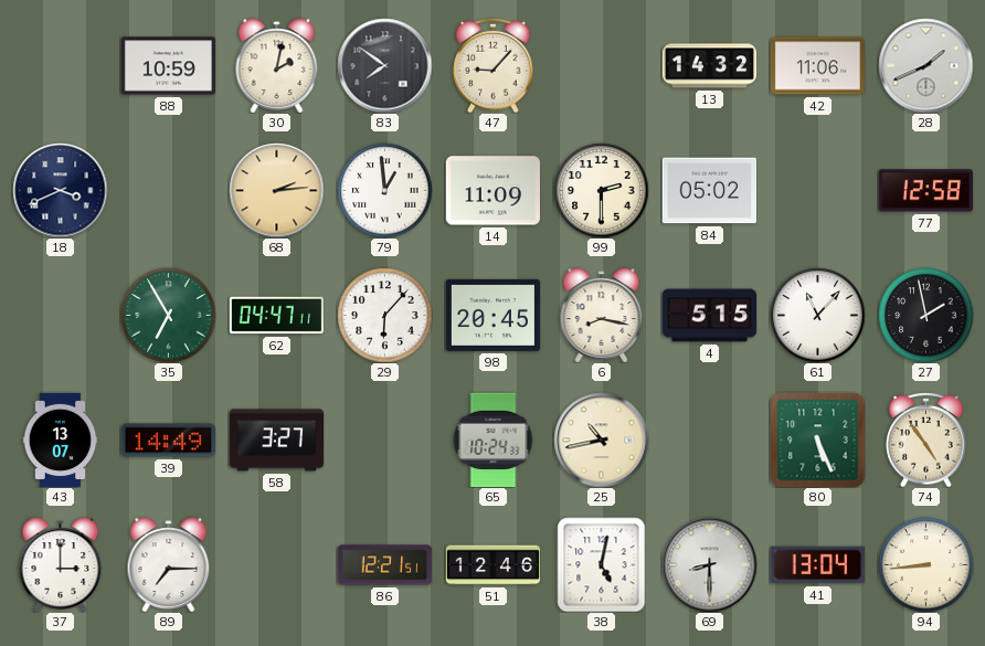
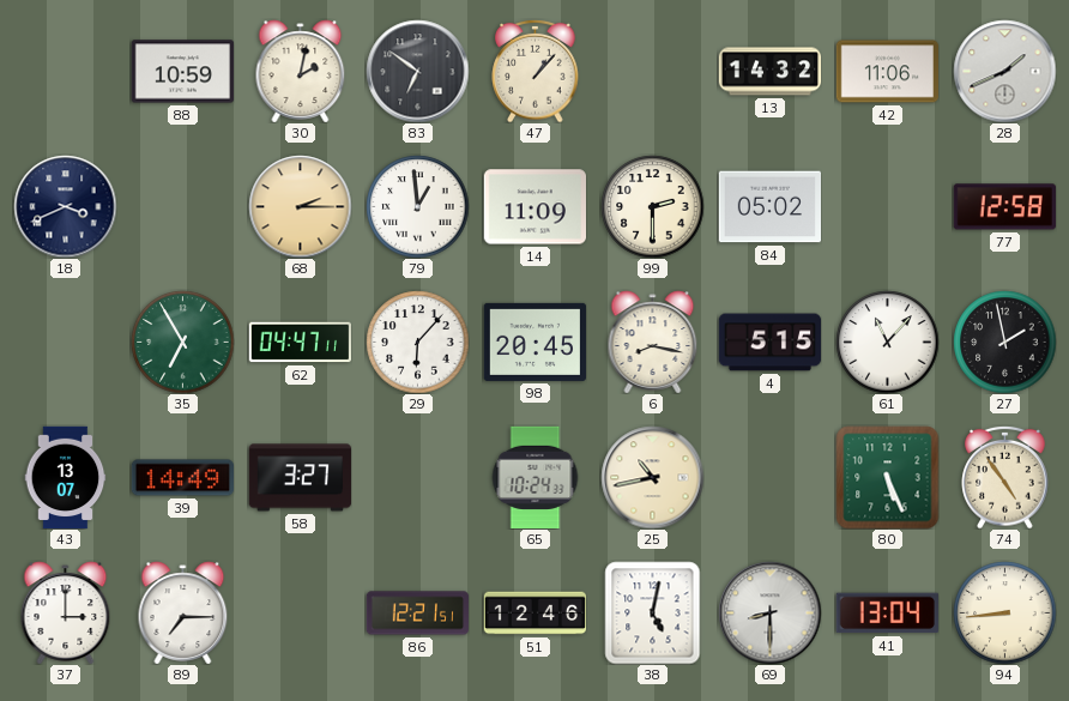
83: 7:51 -> 6:51
47: 9:07 -> 1:07
68: 2:14 -> 2:15
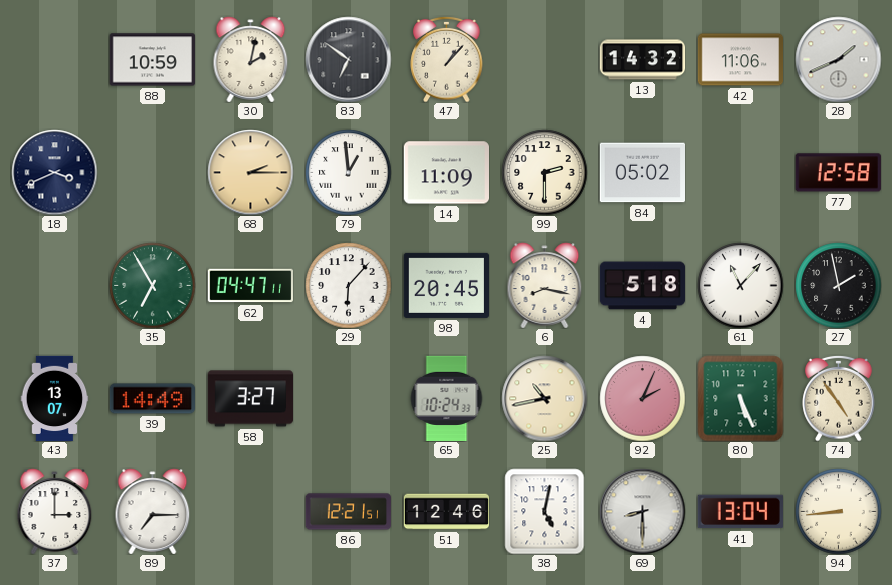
4: 5:15 -> 5:18
92: none -> 2:04
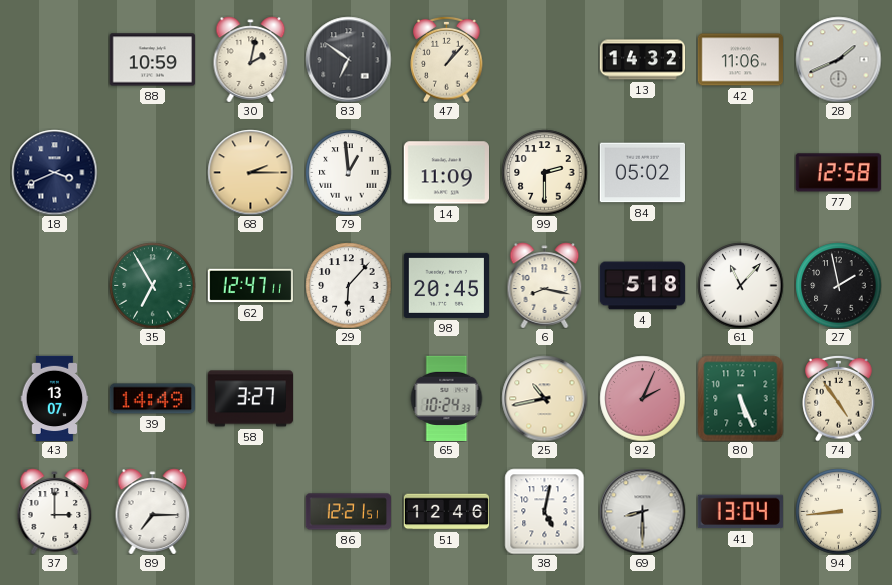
62: 04:47 -> 12:47
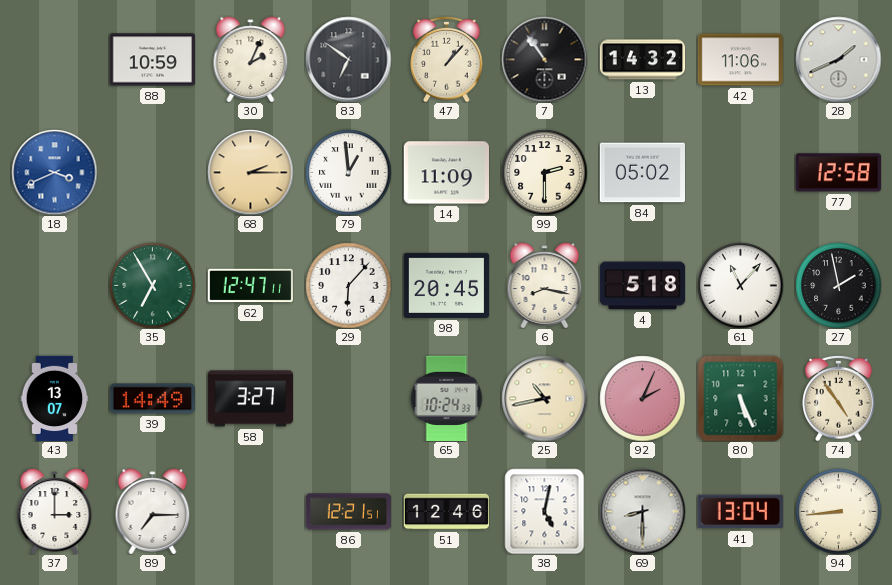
30: 2:02 -> 2:04
7: none -> 10:54
18 dial: navy -> blue
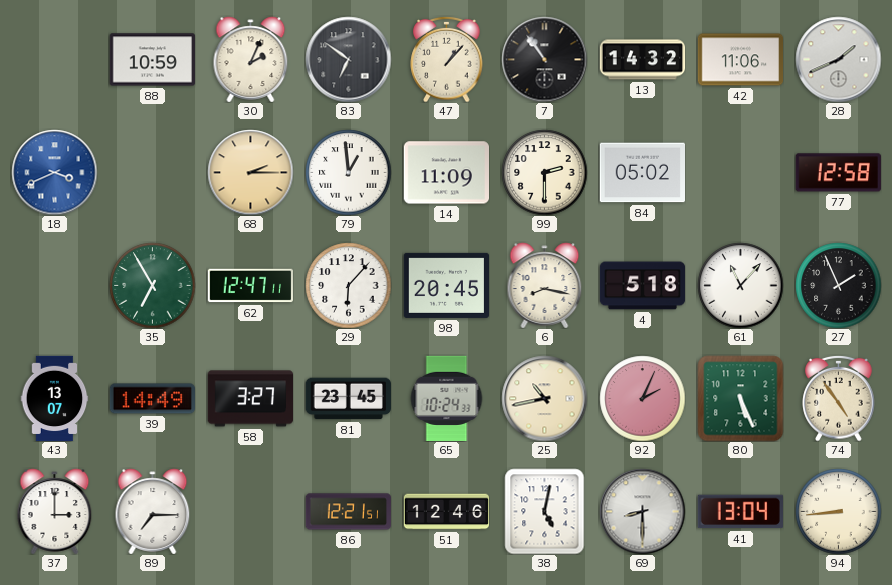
27: 1:58 -> 1:56
81: none -> 23:45
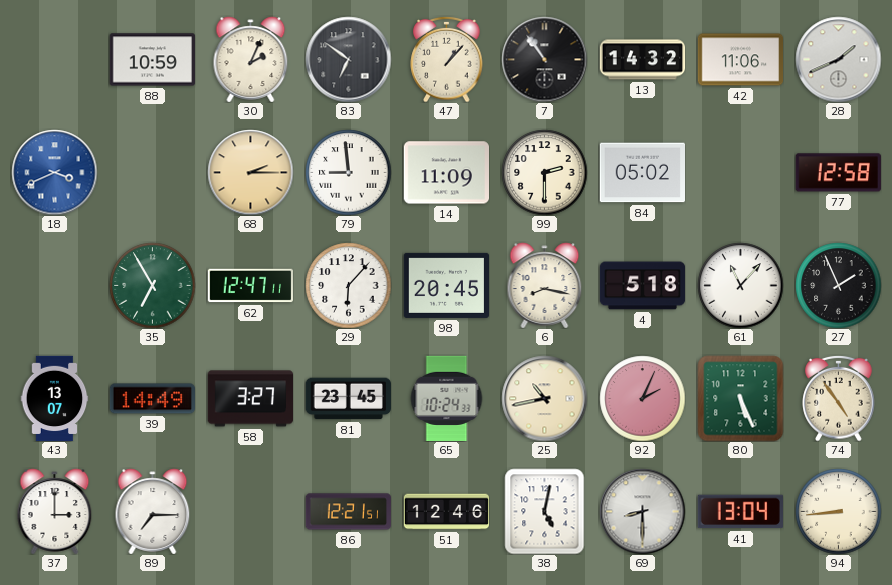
79: 12:59 -> 8:59
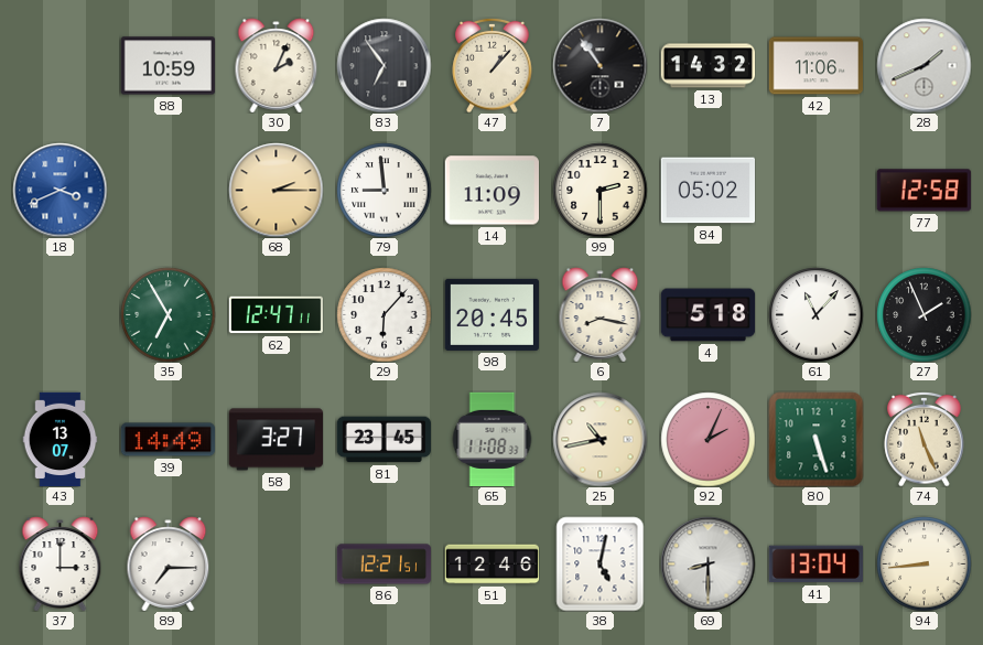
83: 6:51 -> 6:54
65: 10:24 -> 11:08
80: 5:26 -> 5:27
74: 4:54 -> 11:26
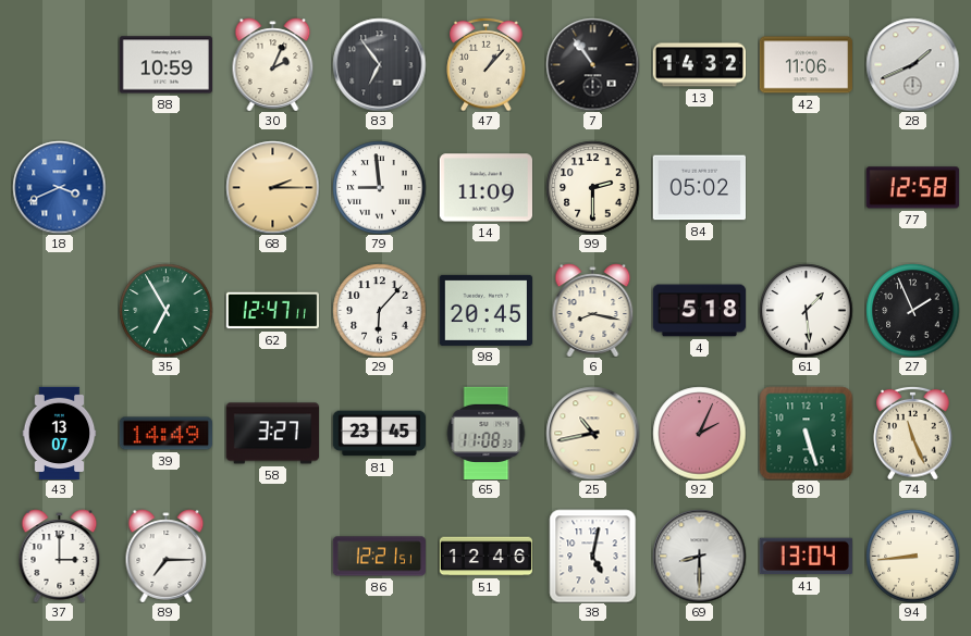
61: 11:07 -> 1:29
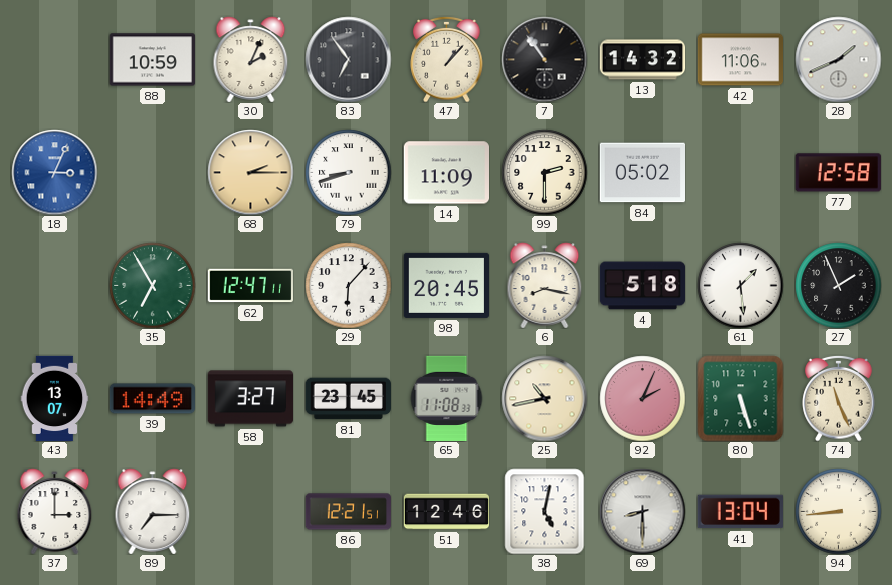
18: 3:41 -> 3:04
79: 8:59 -> 8:42
